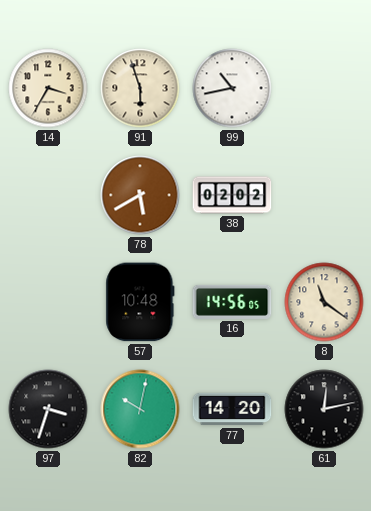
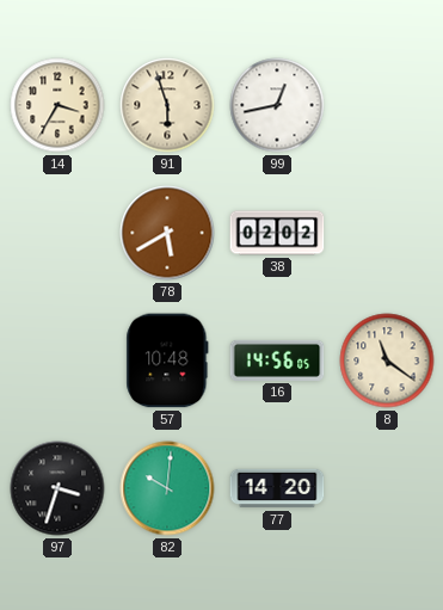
99: 10:43 -> 12:43
82: 10:02 -> 10:01
61: 12:13 -> none
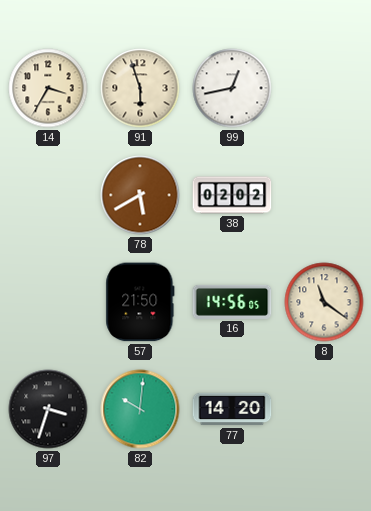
57: 10:48 -> 21:50
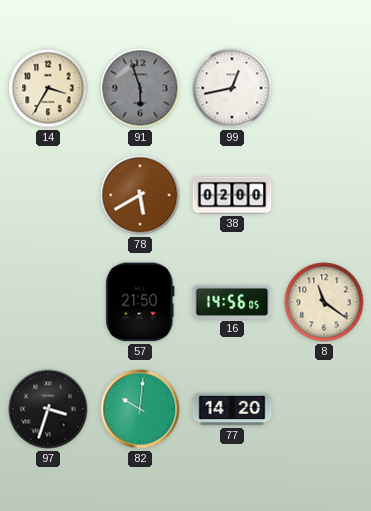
91 dial: cream -> grey
38: 02:02 -> 02:00
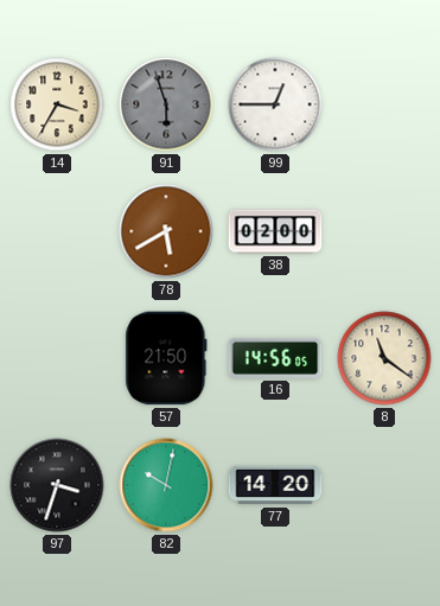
99: 12:43 -> 12:45
82: 10:01 -> 10:02
